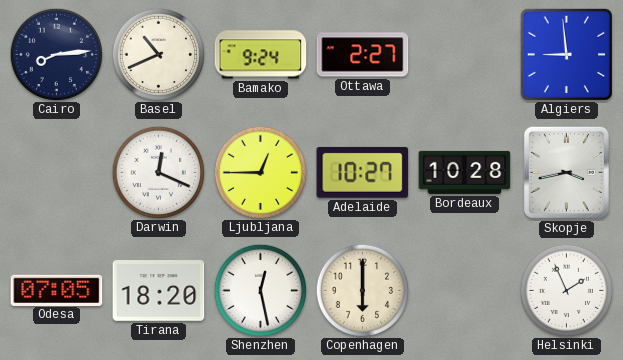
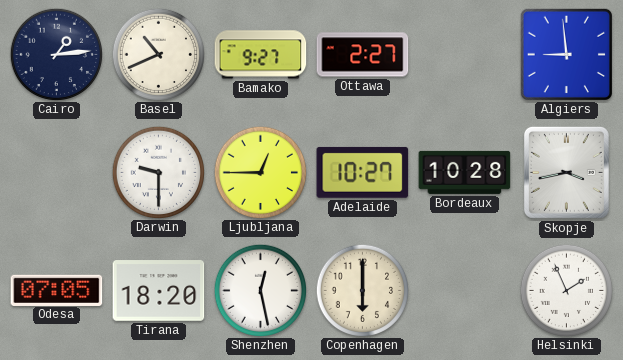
Cairo: 8:14 -> 1:14
Bamako: 9:24 -> 9:27
Darwin: 12:19 -> 9:30
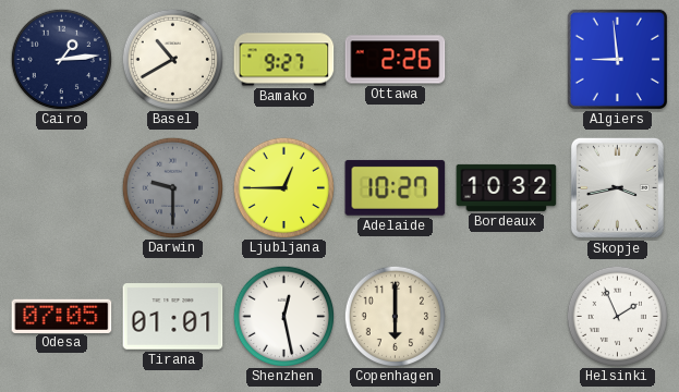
Basel: 10:41 -> 10:40
Ottawa: 2:27 -> 2:26
Darwin dial: white -> grey
Bordeaux: 10:28 -> 10:32
Tirana: 18:20 -> 01:01
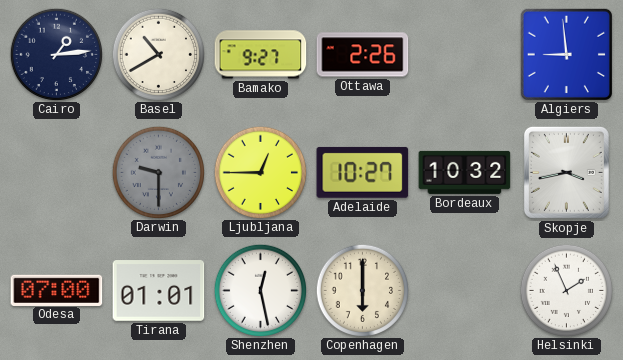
Odesa: 07:05 -> 07:00
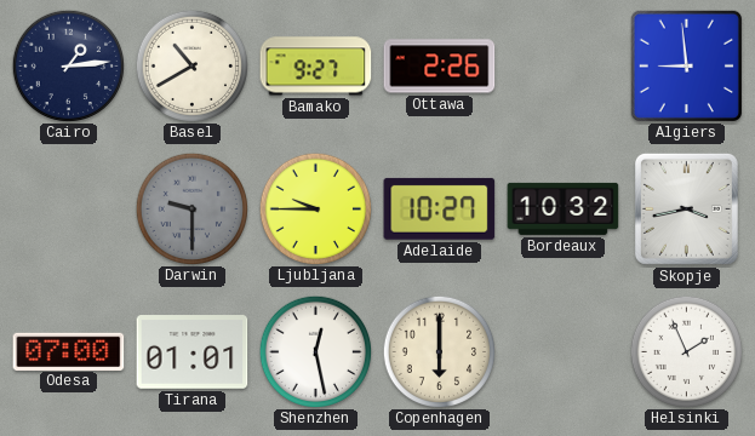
Ljubljana: 12:45 -> 9:45
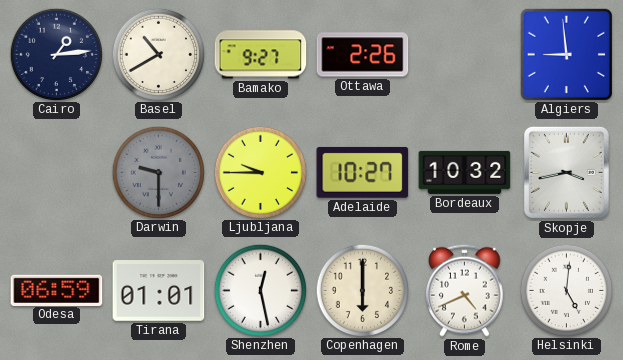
Odesa: 07:00 -> 06:59
Rome: none -> 4:41
Helsinki: 1:56 -> 5:01
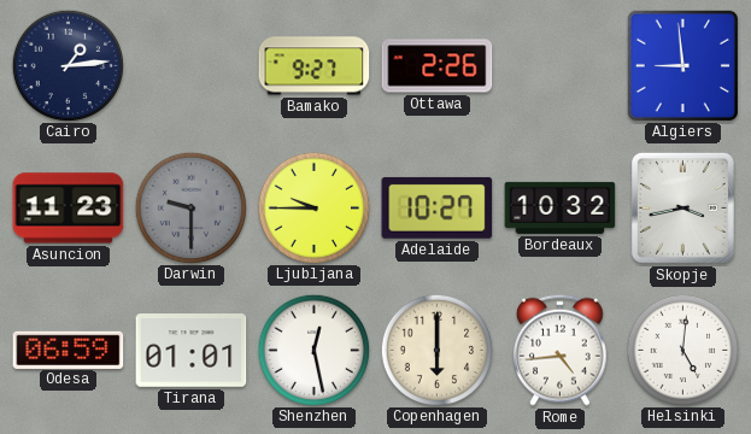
Basel: 10:40 -> none
Asuncion: none -> 11:23
Rome: 4:41 -> 4:44
